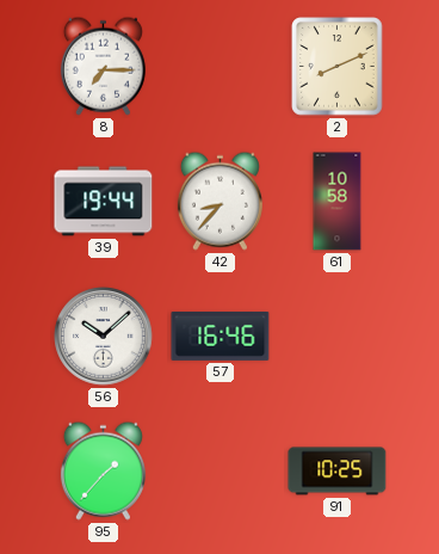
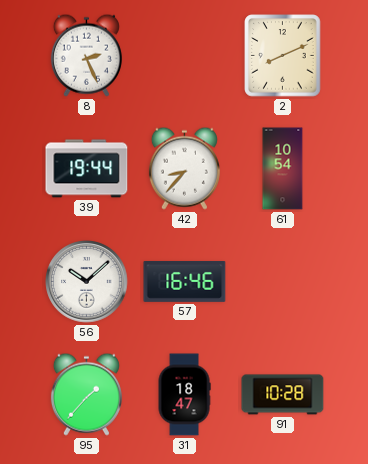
8: 7:15 -> 2:26
61: 10:58 -> 10:54
31: none -> 18:47
91: 10:25 -> 10:28
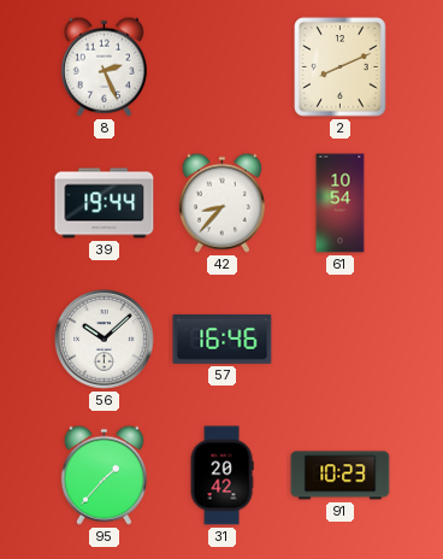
31: 18:47 -> 20:42
91: 10:28 -> 10:23
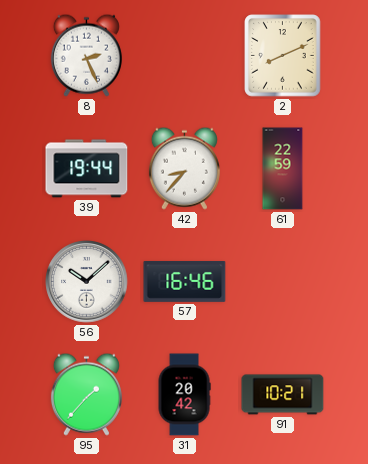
61: 10:54 -> 22:59
91: 10:23 -> 10:21
